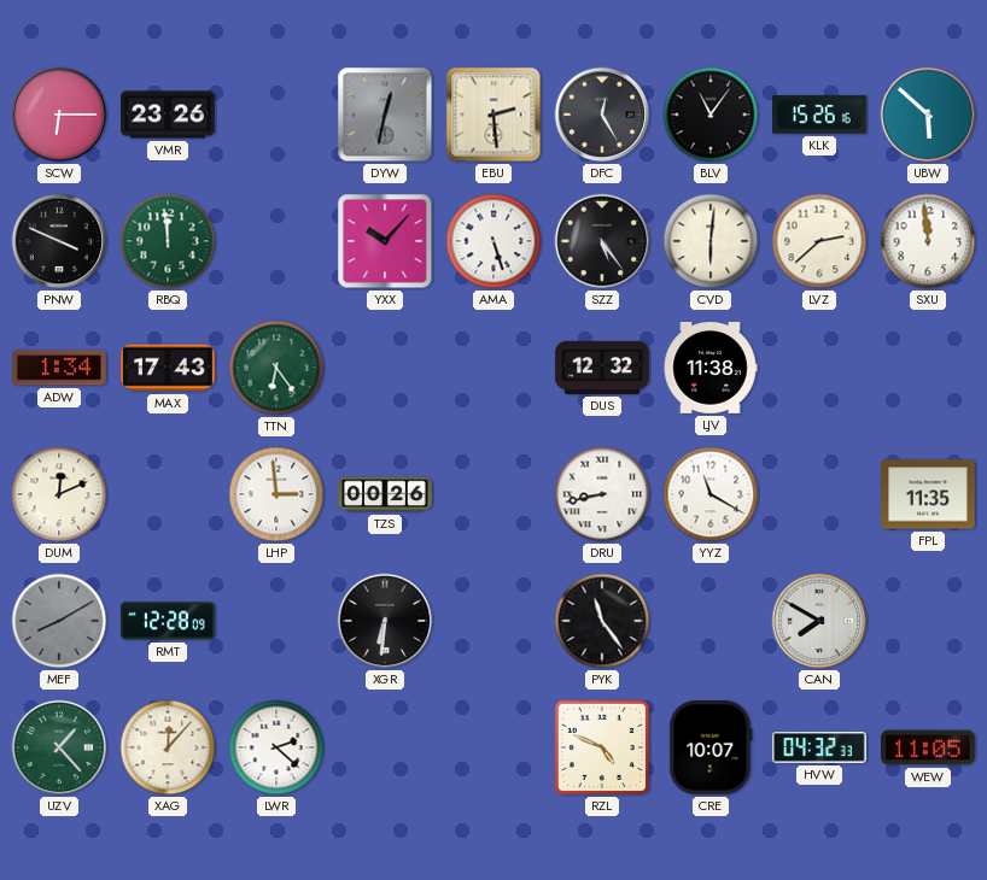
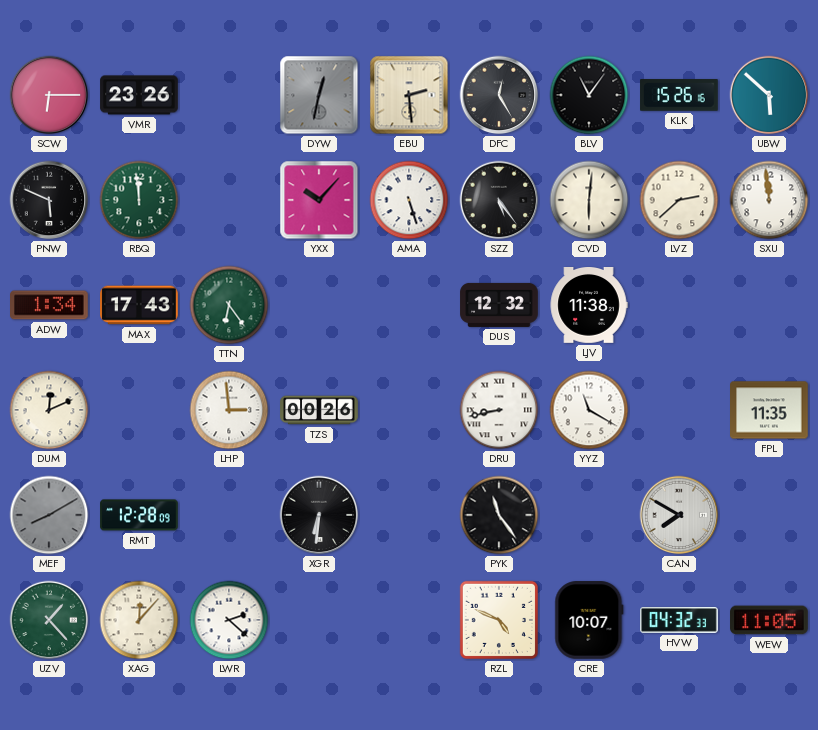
PNW: 3:49 -> 5:49
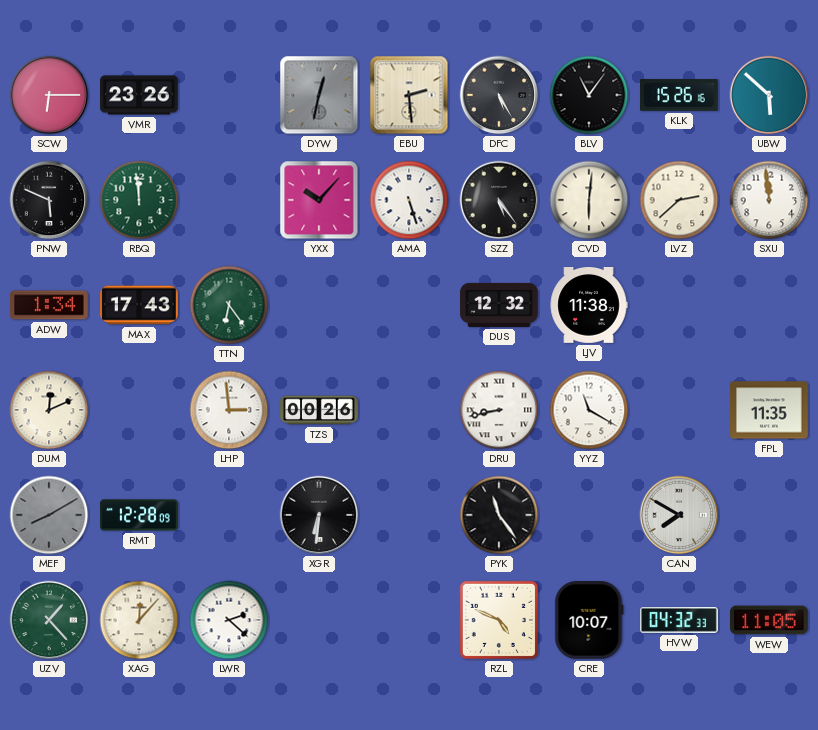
DFC: 12:25 -> 5:25
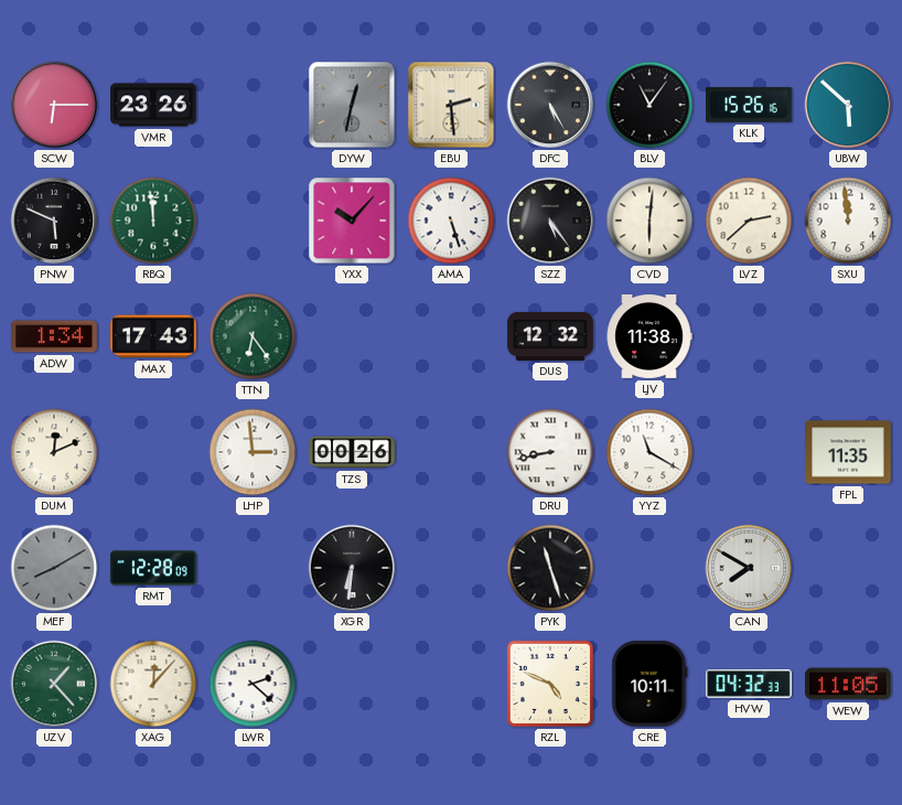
PYK: 11:24 -> 11:27
CRE: 10:07 -> 10:11
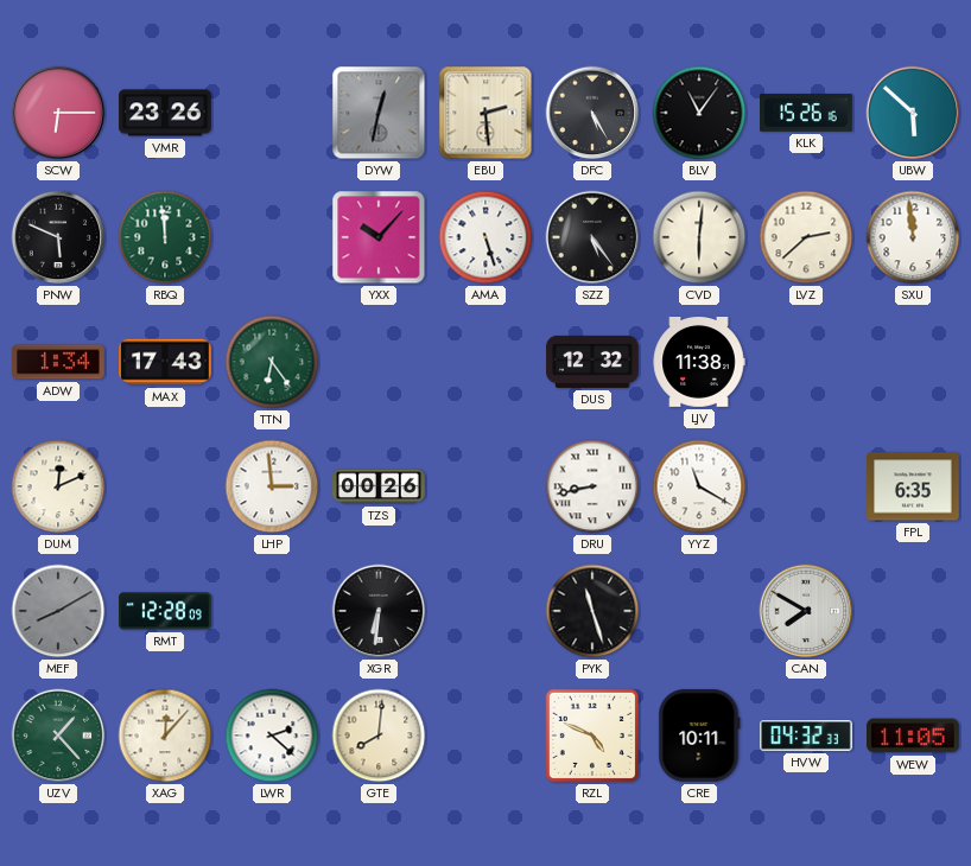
FPL: 11:35 -> 6:35
GTE: none -> 8:01
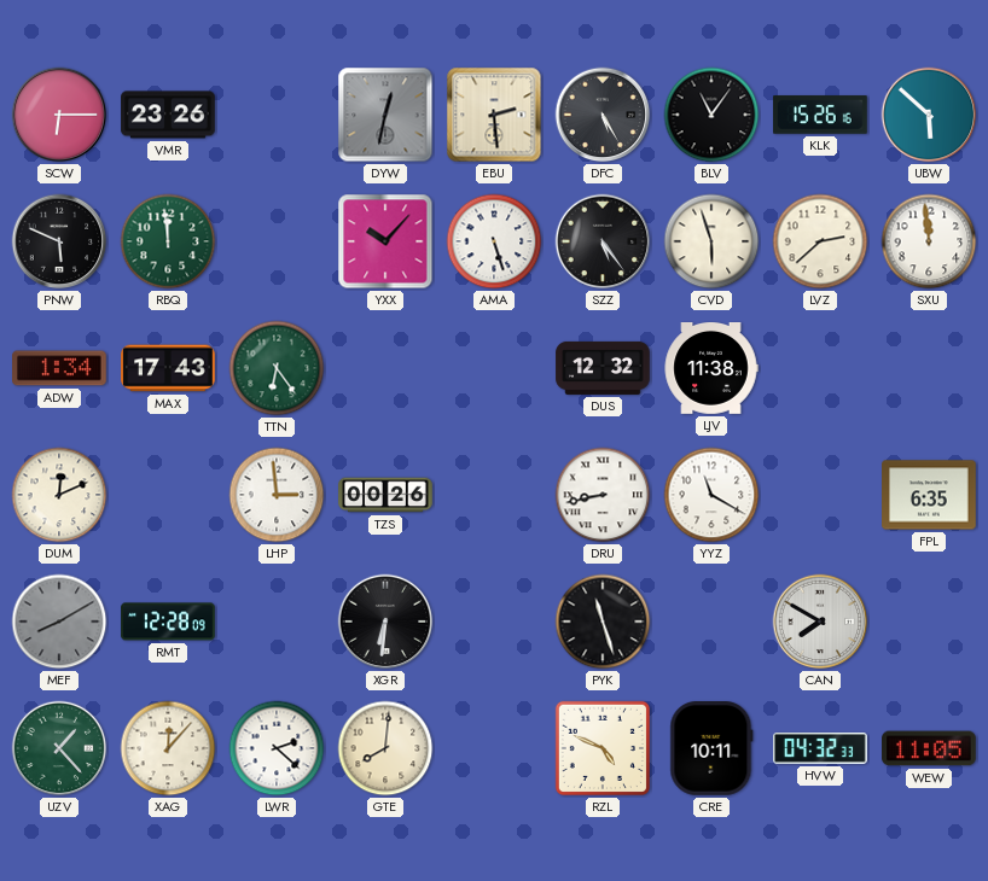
CVD: 6:01 -> 5:57
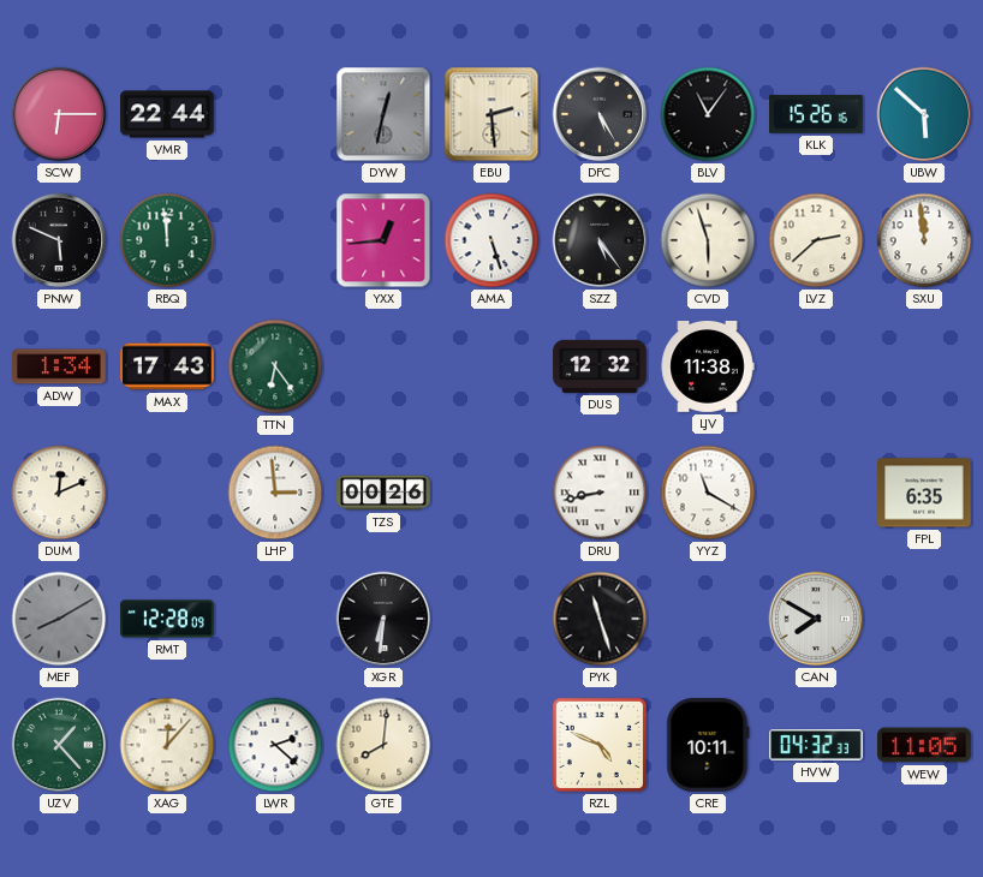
VMR: 23:26 -> 22:44
YXX: 10:07 -> 12:44
